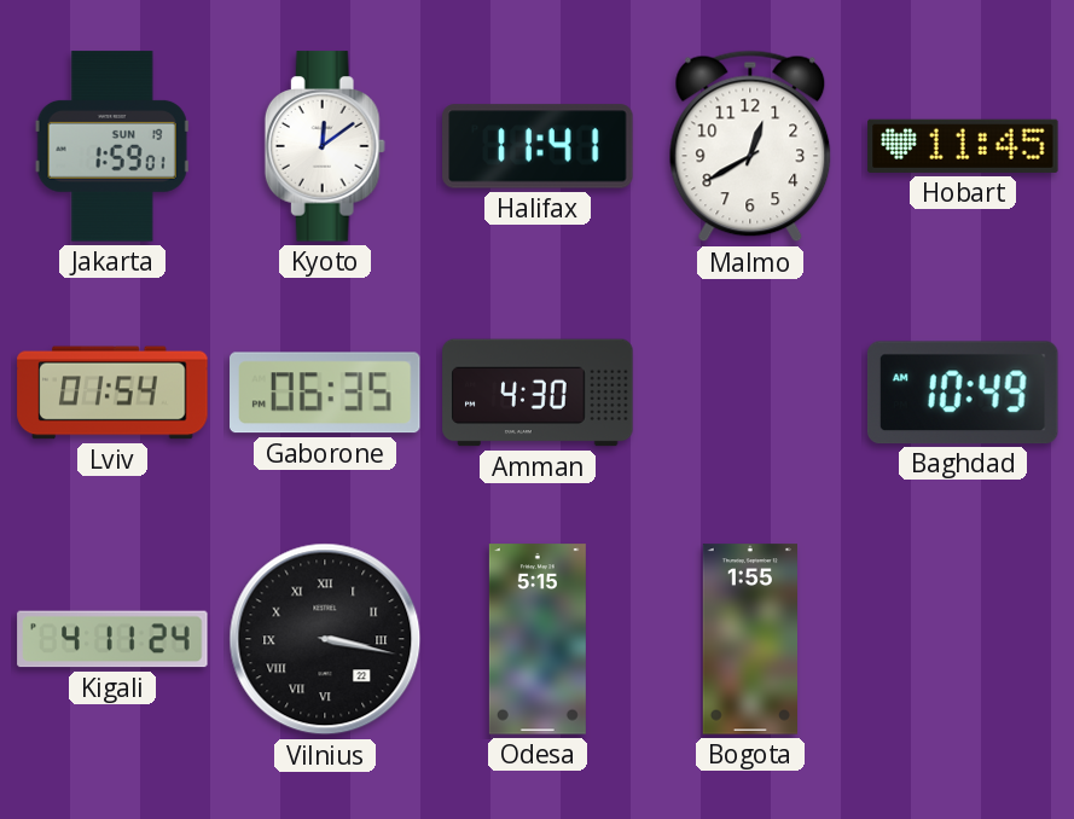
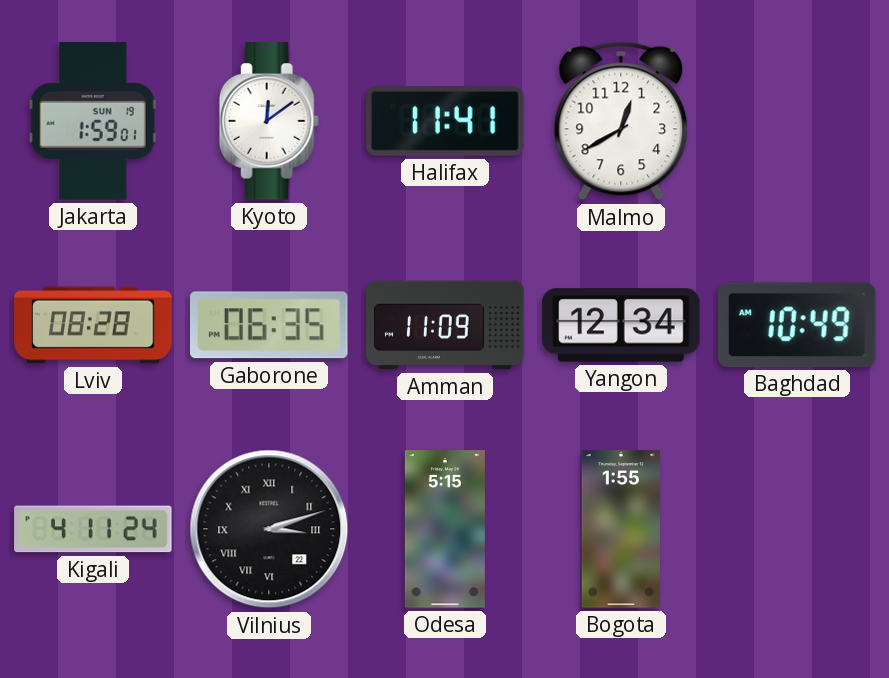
Hobart: 11:45 -> none
Lviv: 01:54 -> 08:28
Amman: 4:30 -> 11:09
Yangon: none -> 12:34
Vilnius: 3:17 -> 3:12
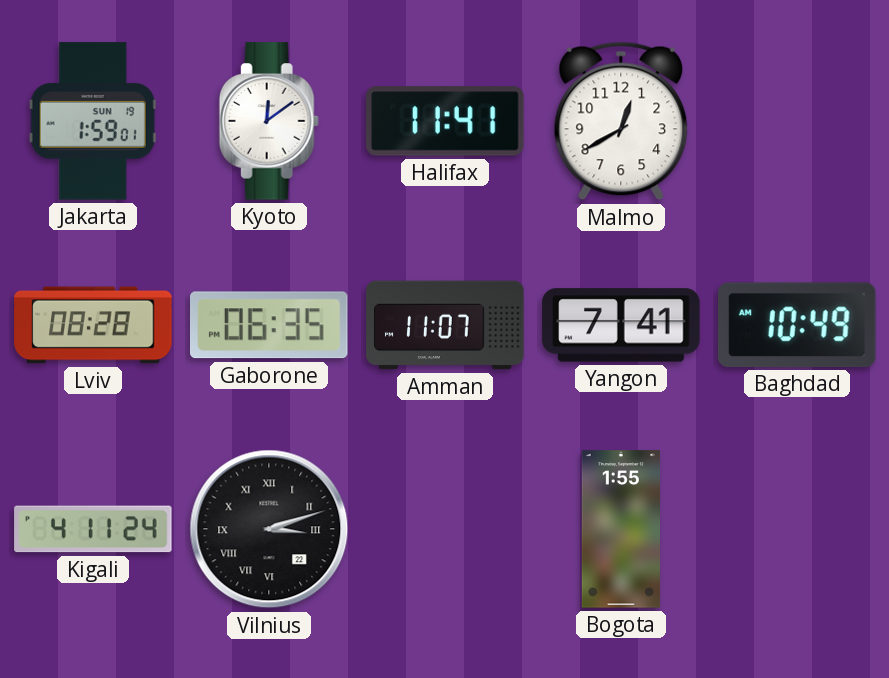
Amman: 11:09 -> 11:07
Yangon: 12:34 -> 7:41
Odesa: 5:15 -> none
